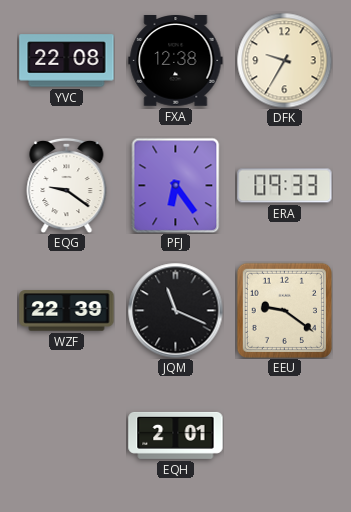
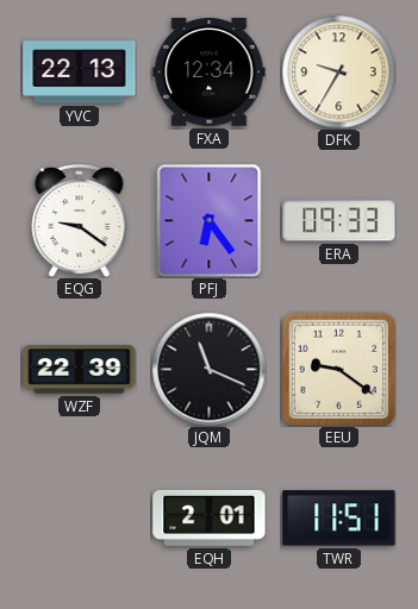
YVC: 22:08 -> 22:13
FXA: 12:38 -> 12:34
TWR: none -> 11:51
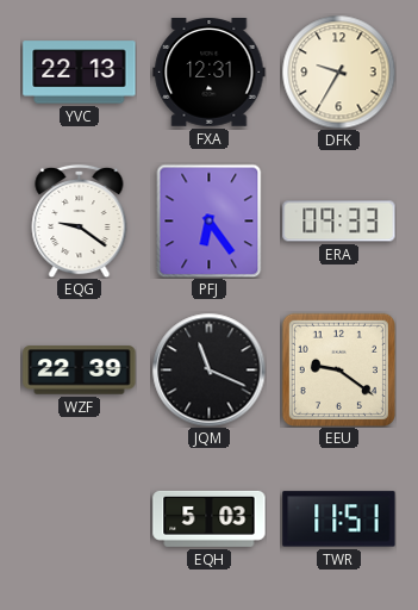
FXA: 12:34 -> 12:31
EQH: 2:01 -> 5:03
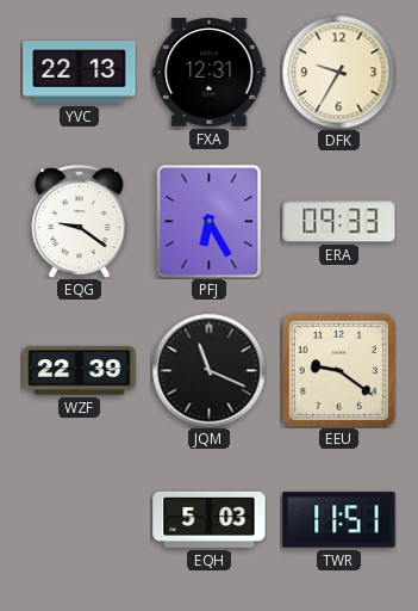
PFJ: 6:24 -> 6:25
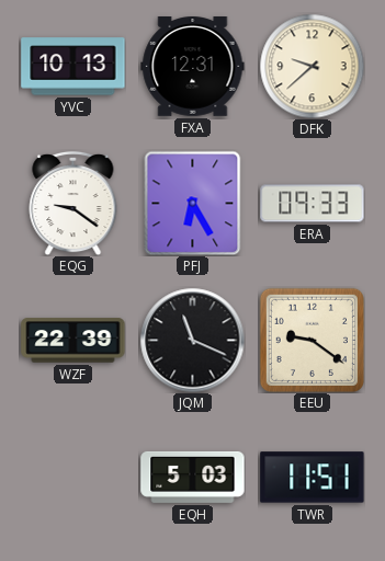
YVC: 22:13 -> 10:13
DFK: 9:35 -> 9:38
